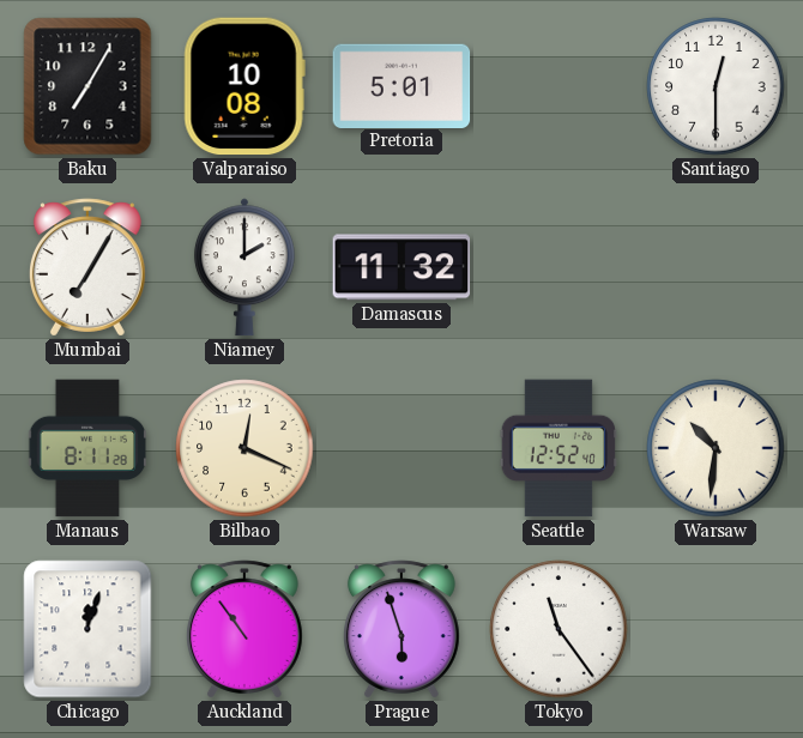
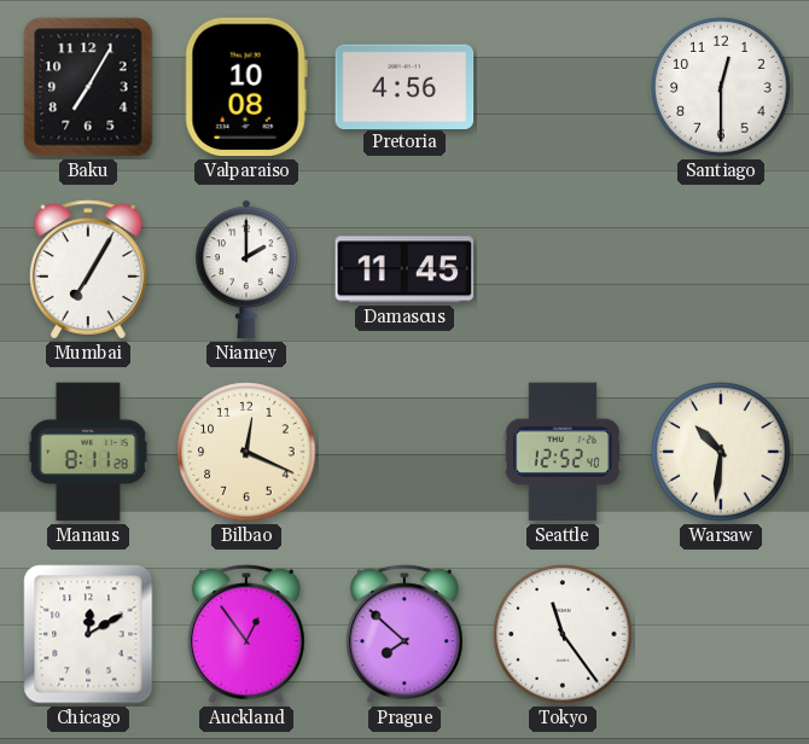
Pretoria: 5:01 -> 4:56
Damascus: 11:32 -> 11:45
Chicago: 12:03 -> 12:10
Auckland: 10:54 -> 12:54
Prague: 5:57 -> 7:52
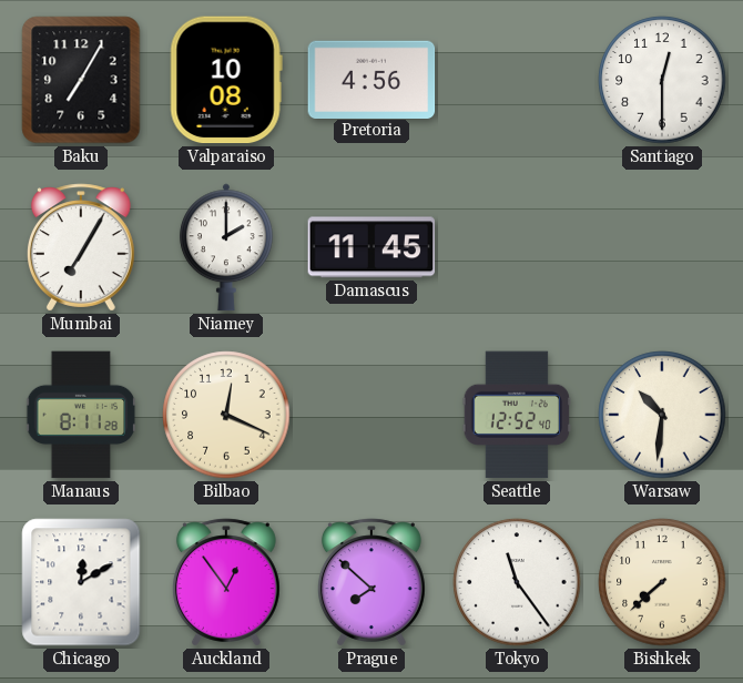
Bishkek: none -> 7:38
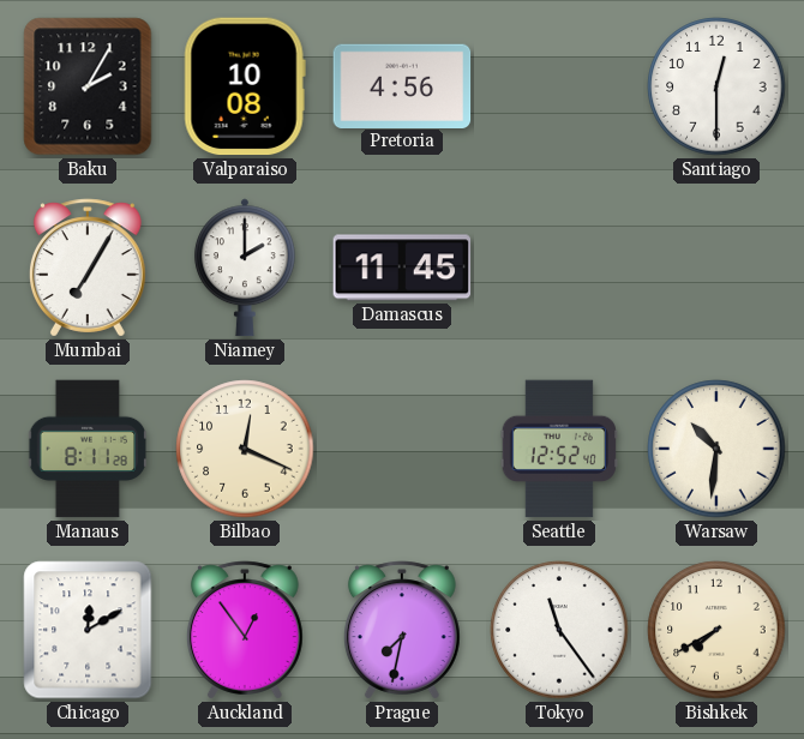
Baku: 7:05 -> 2:05
Prague: 7:52 -> 7:32
Bishkek: 7:38 -> 7:40
